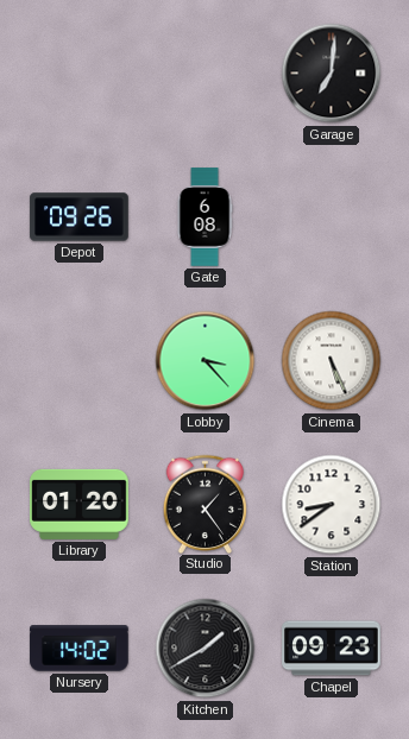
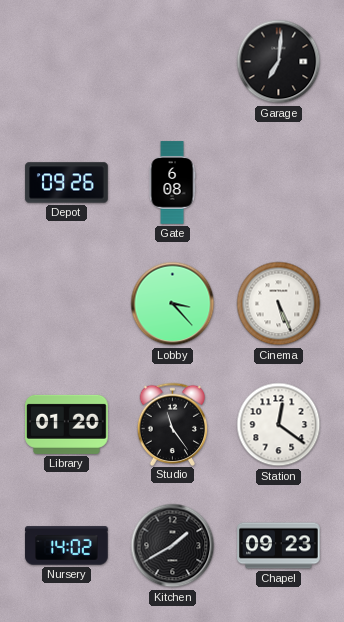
Studio: 1:24 -> 11:24
Station: 8:39 -> 12:21
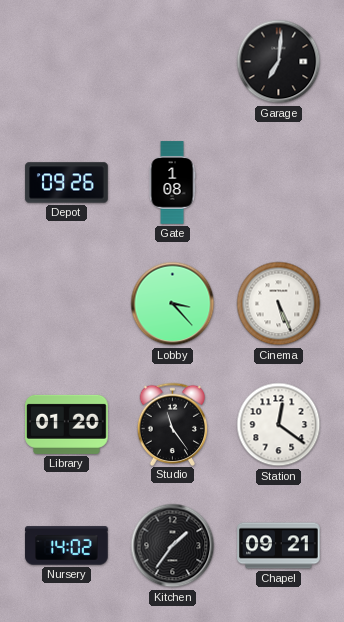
Gate: 6:08 -> 1:08
Kitchen: 1:40 -> 1:36
Chapel: 09:23 -> 09:21
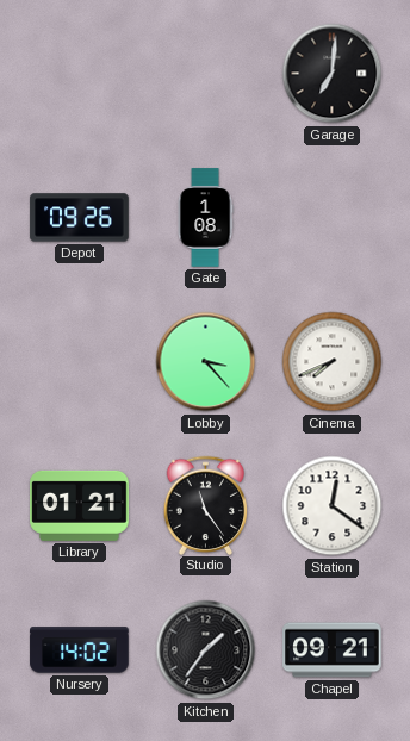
Cinema: 5:26 -> 7:41
Library: 01:20 -> 01:21
